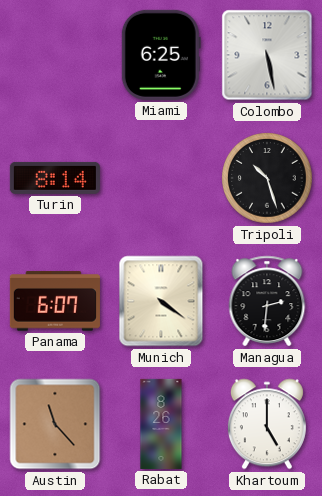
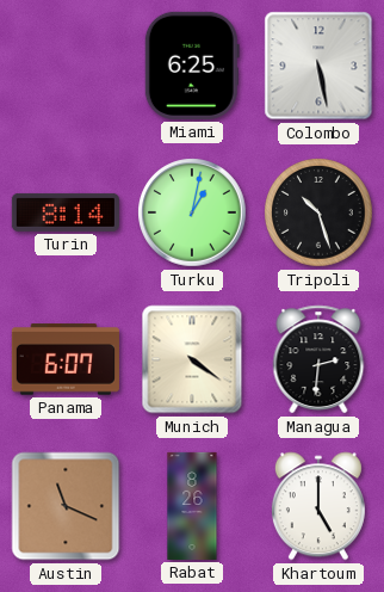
Turku: none -> 1:02
Austin: 11:23 -> 11:19
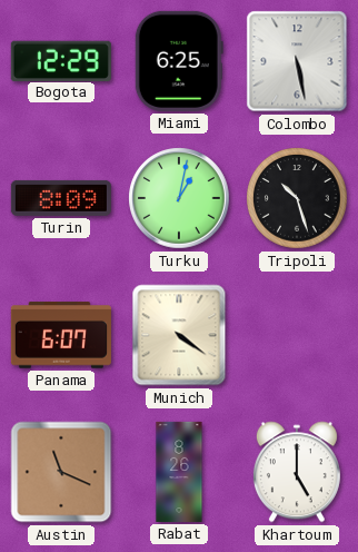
Bogota: none -> 12:29
Turin: 8:14 -> 8:09
Managua: 2:31 -> none
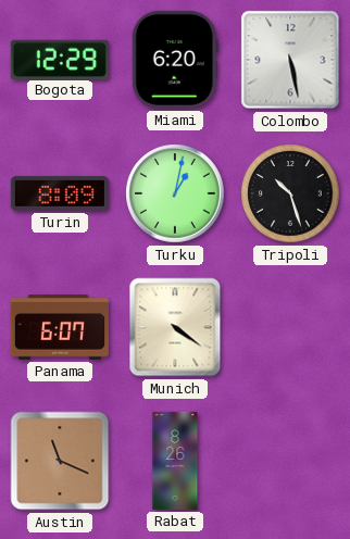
Miami: 6:25 -> 6:20
Khartoum: 5:00 -> none
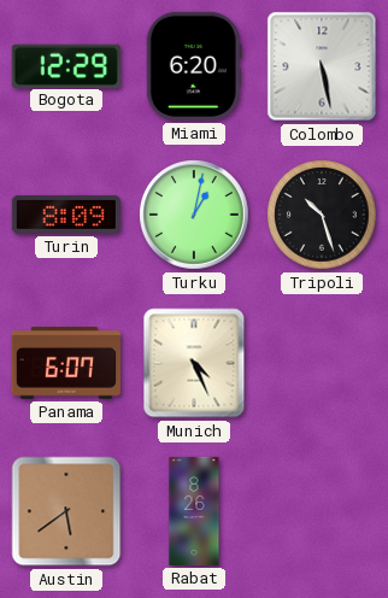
Munich: 4:21 -> 4:26
Austin: 11:19 -> 5:39
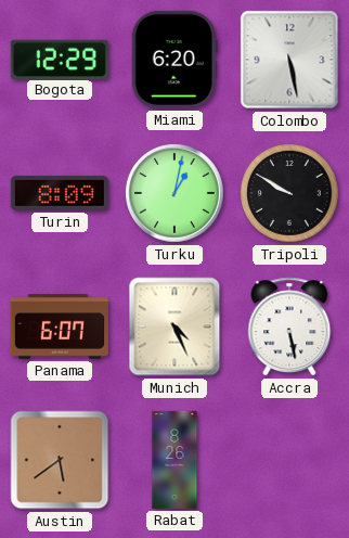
Tripoli: 10:27 -> 9:50
Accra: none -> 5:28
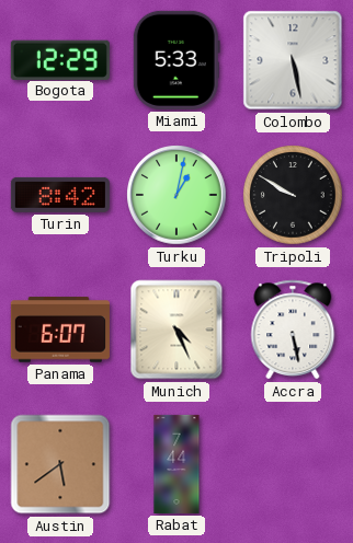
Miami: 6:20 -> 5:33
Turin: 8:09 -> 8:42
Rabat: 8:26 -> 7:44
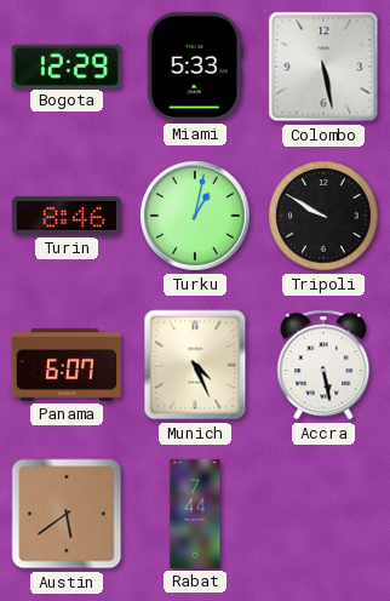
Turin: 8:42 -> 8:46
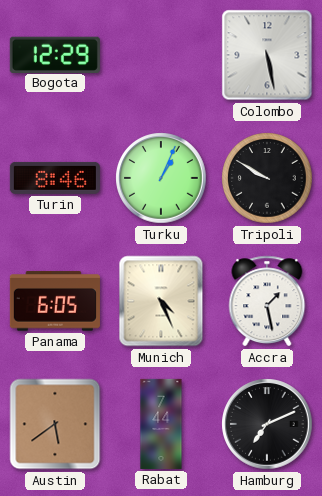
Miami: 5:33 -> none
Turku: 1:02 -> 1:04
Panama: 6:07 -> 6:05
Accra: 5:28 -> 1:28
Hamburg: none -> 7:11
